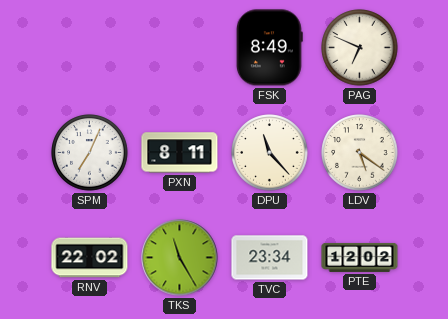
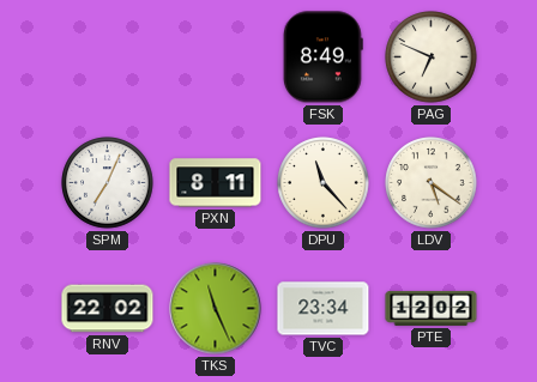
TKS: 11:25 -> 11:26
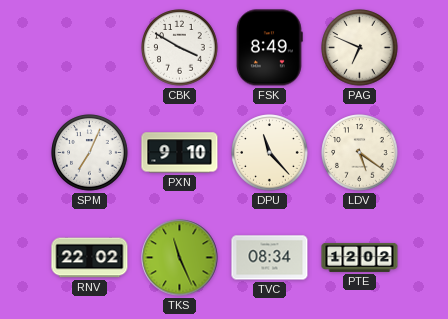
CBK: none -> 3:50
PXN: 8:11 -> 9:10
TVC: 23:34 -> 08:34
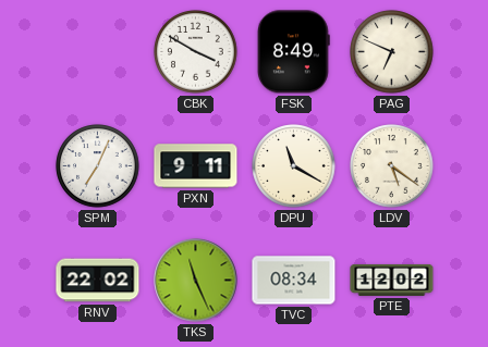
PXN: 9:10 -> 9:11
DPU: 11:23 -> 11:20
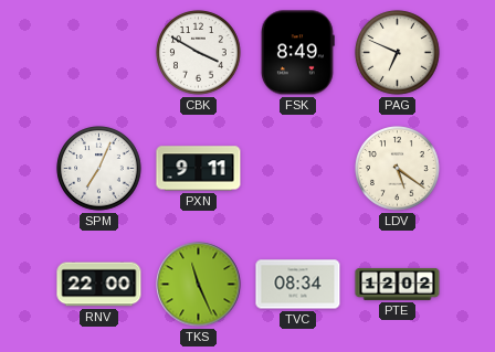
DPU: 11:20 -> none
RNV: 22:02 -> 22:00
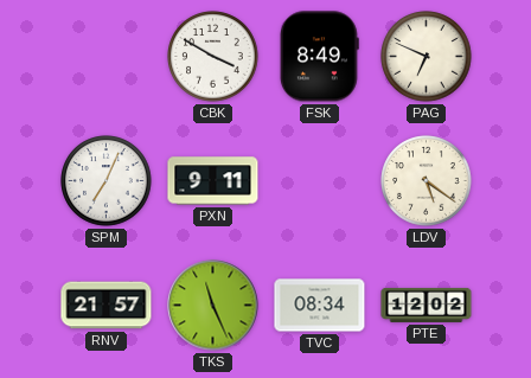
RNV: 22:00 -> 21:57
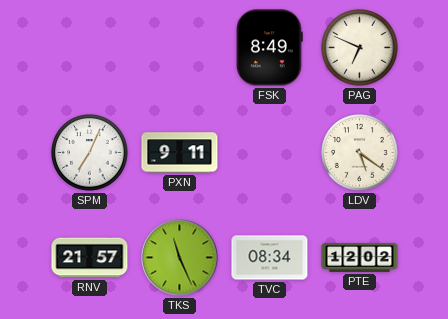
CBK: 3:50 -> none
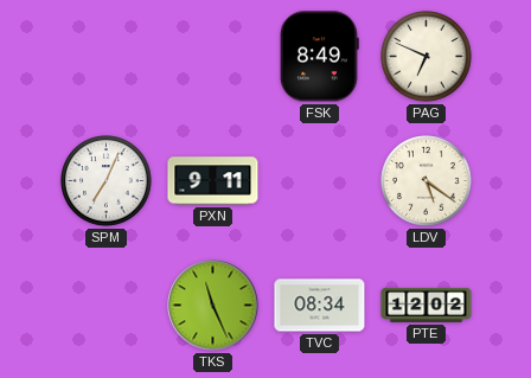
RNV: 21:57 -> none
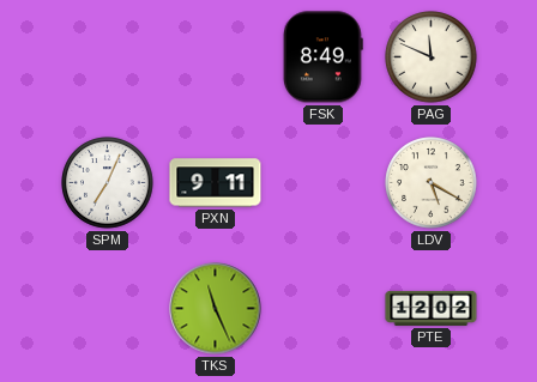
PAG: 6:49 -> 11:49
LDV: 5:21 -> 5:20
TVC: 08:34 -> none
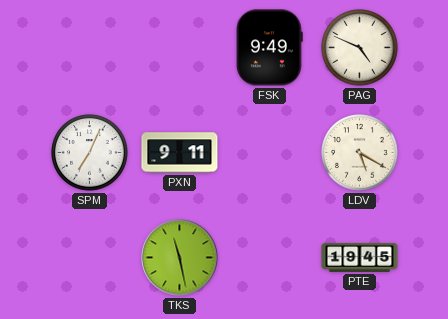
FSK: 8:49 -> 9:49
PAG: 11:49 -> 4:49
TKS: 11:26 -> 11:28
PTE: 12:02 -> 19:45
